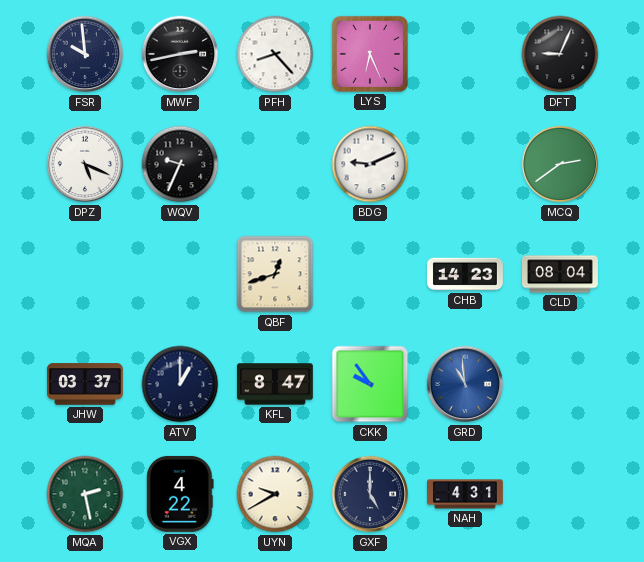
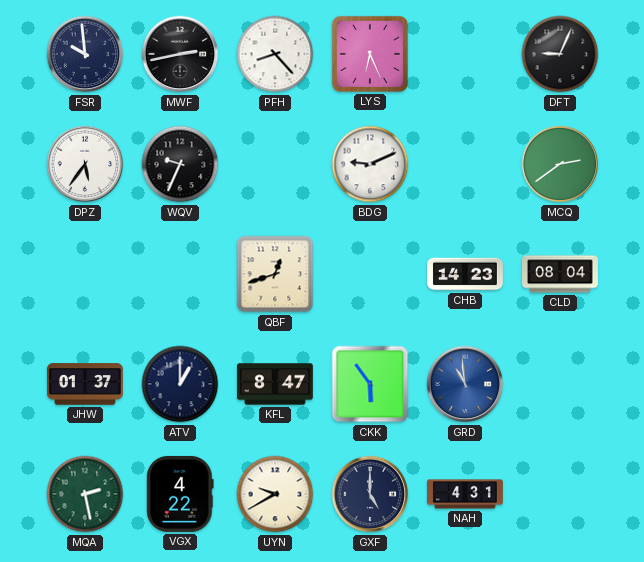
DPZ: 5:19 -> 5:36
JHW: 03:37 -> 01:37
CKK: 9:54 -> 5:54
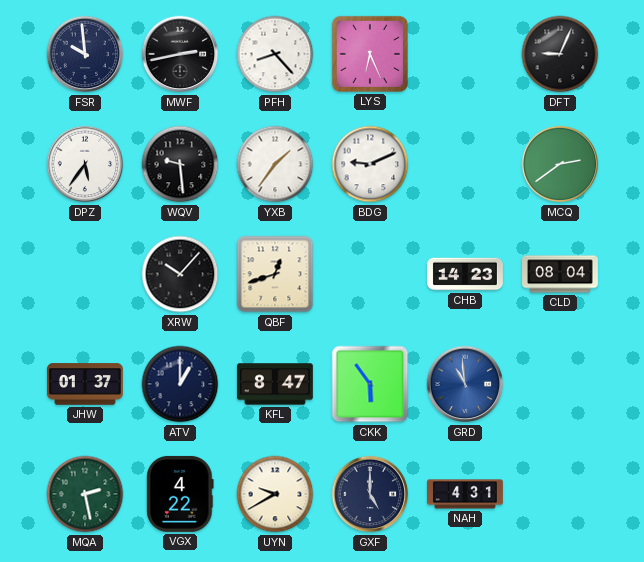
WQV: 9:34 -> 9:29
YXB: none -> 1:36
XRW: none -> 10:07
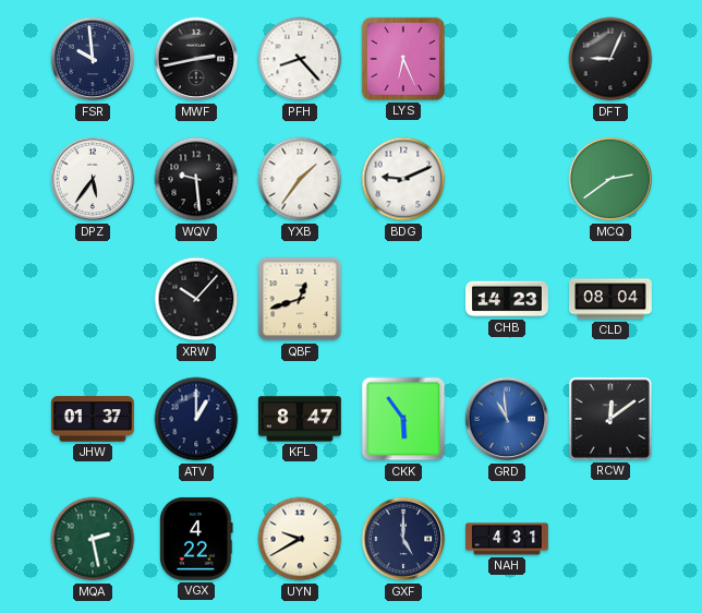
RCW: none -> 12:09
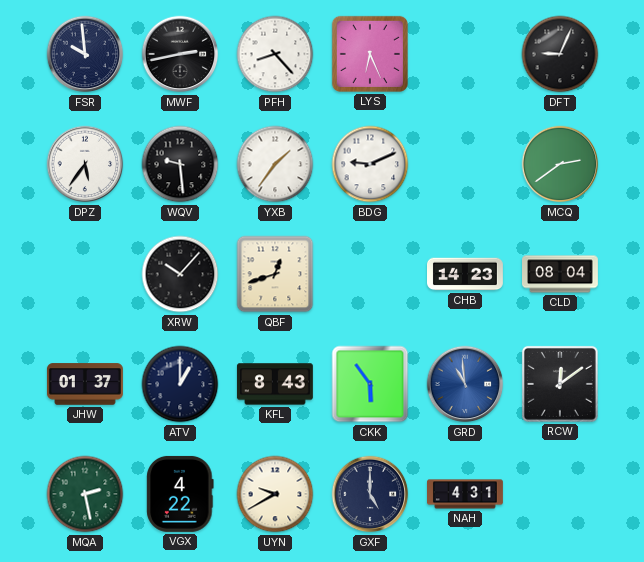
KFL: 8:47 -> 8:43
